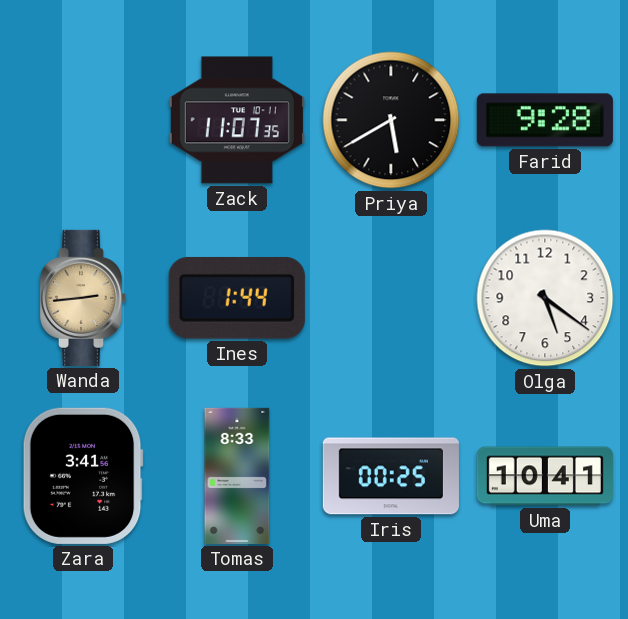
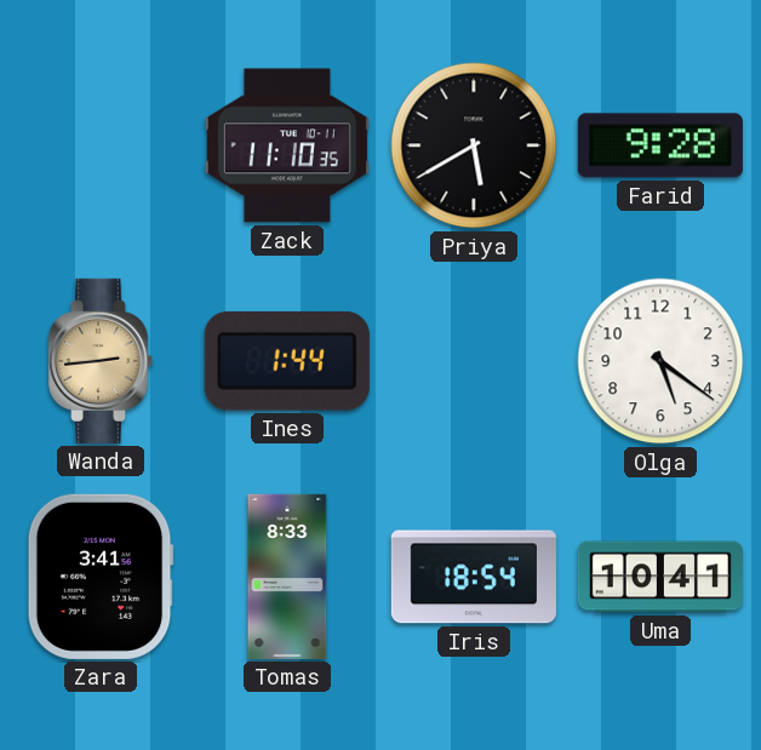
Zack: 11:07 -> 11:10
Iris: 00:25 -> 18:54
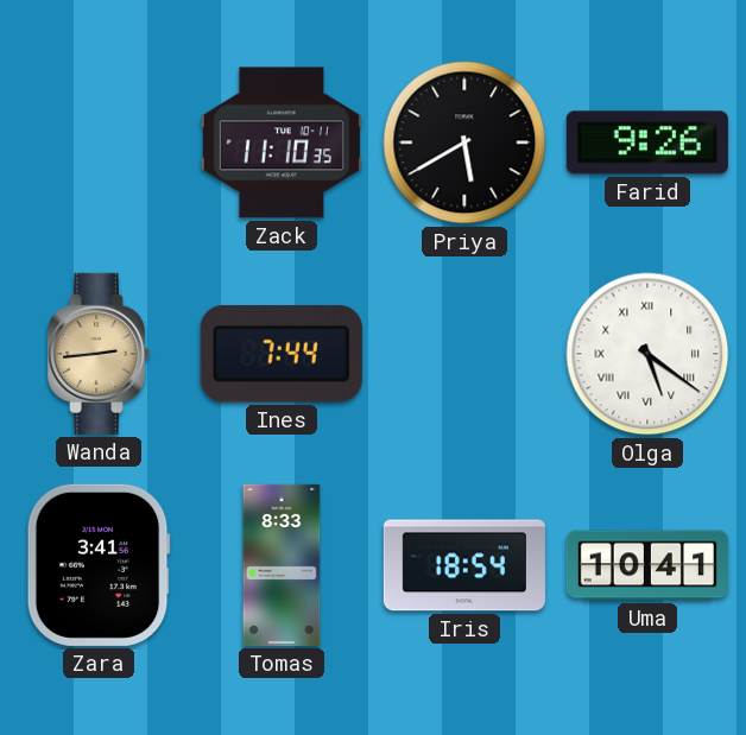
Farid: 9:28 -> 9:26
Ines: 1:44 -> 7:44
Olga numerals: Arabic -> Roman
